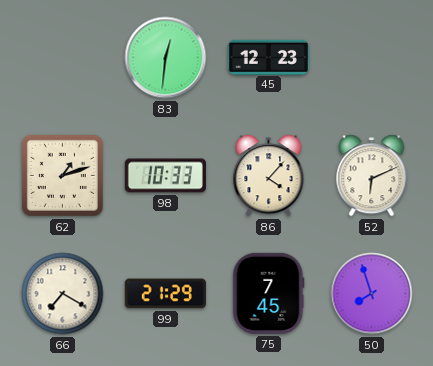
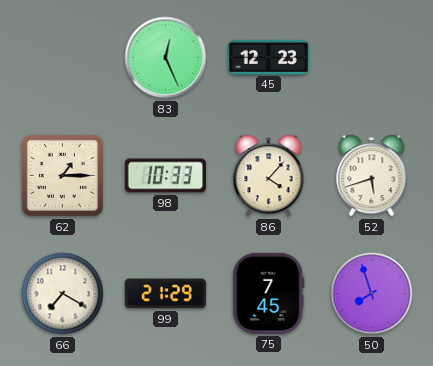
83: 12:31 -> 12:26
62: 1:12 -> 1:15
52: 6:11 -> 5:42
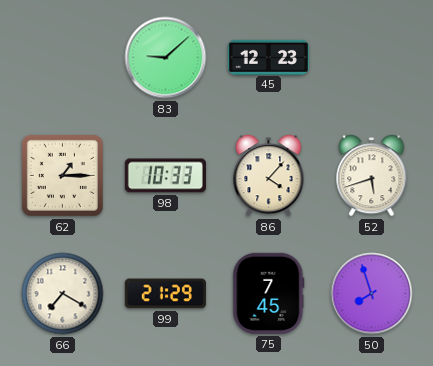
83: 12:26 -> 9:08
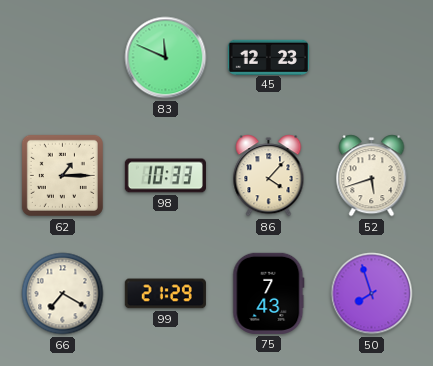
83: 9:08 -> 11:49
75: 7:45 -> 7:43
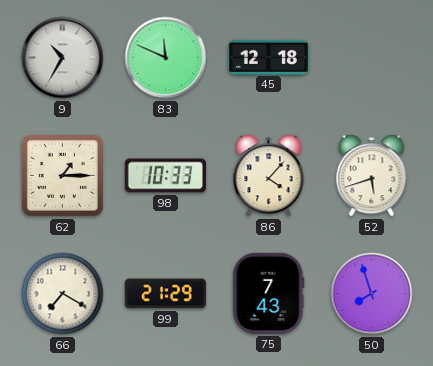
9: none -> 10:35
45: 12:23 -> 12:18
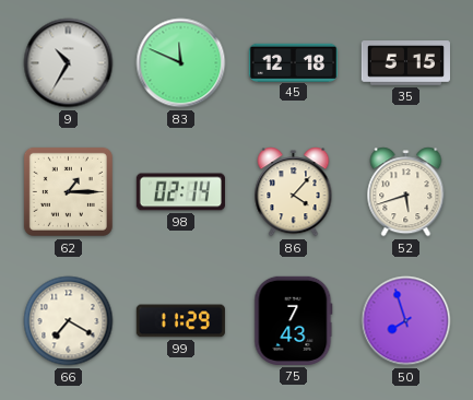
35: none -> 5:15
98: 10:33 -> 02:14
99: 21:29 -> 11:29
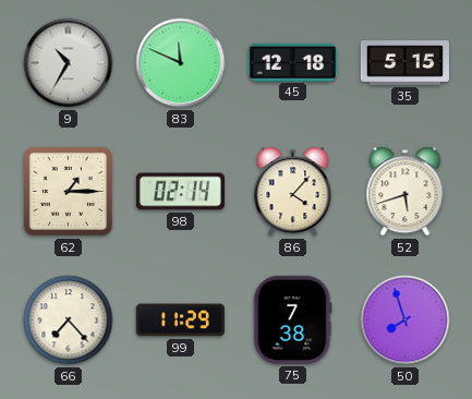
66: 7:20 -> 7:23
75: 7:43 -> 7:38
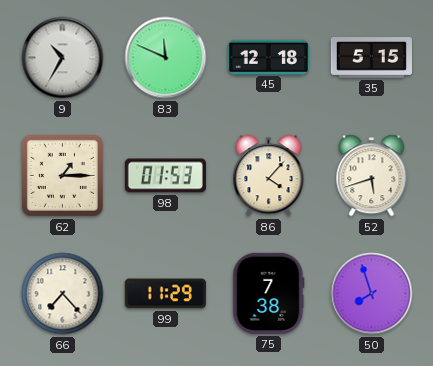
98: 02:14 -> 01:53
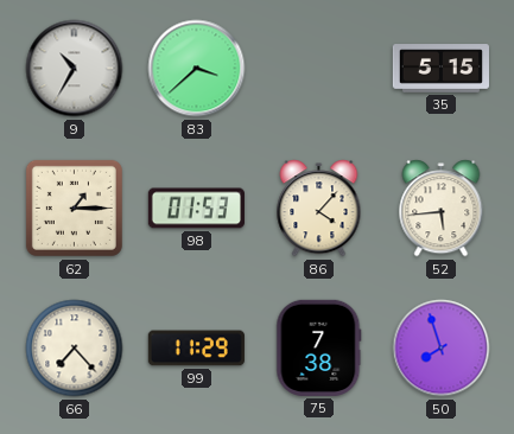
83: 11:49 -> 3:38
45: 12:18 -> none
52: 5:42 -> 5:44
